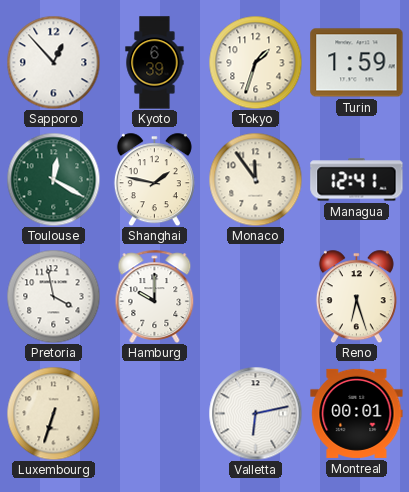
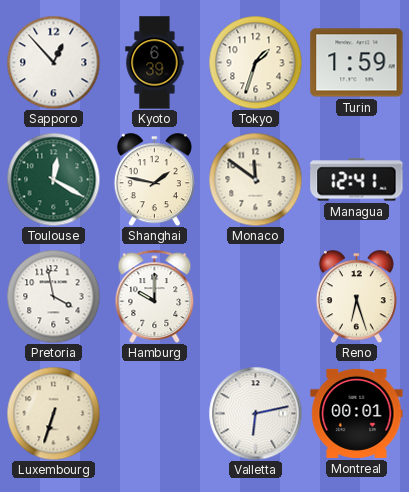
Monaco: 11:54 -> 11:51
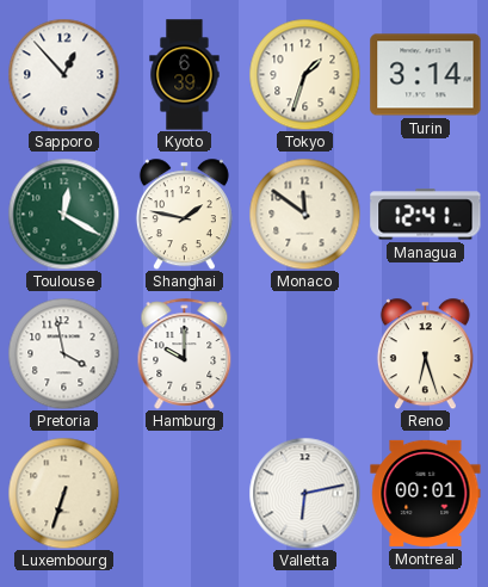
Turin: 1:59 -> 3:14
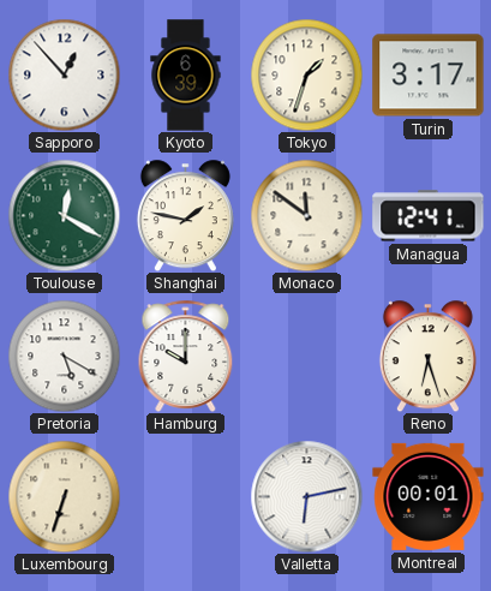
Turin: 3:14 -> 3:17
Pretoria: 3:58 -> 5:20
